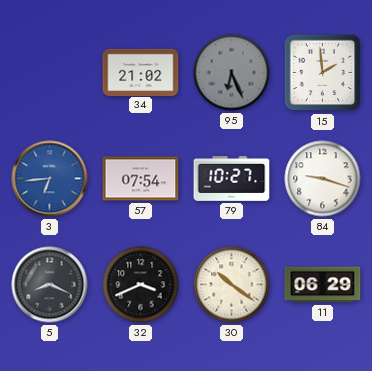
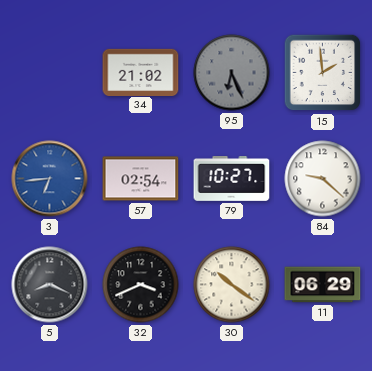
57: 07:54 -> 02:54
84: 9:18 -> 9:22
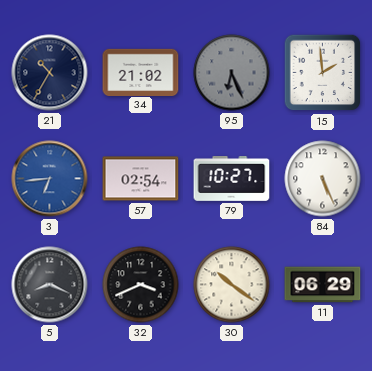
21: none -> 10:35
84: 9:22 -> 5:26
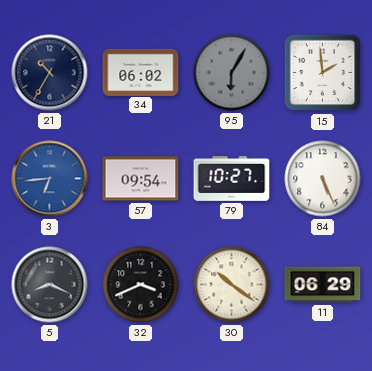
34: 21:02 -> 06:02
95: 6:26 -> 6:05
57: 02:54 -> 09:54
